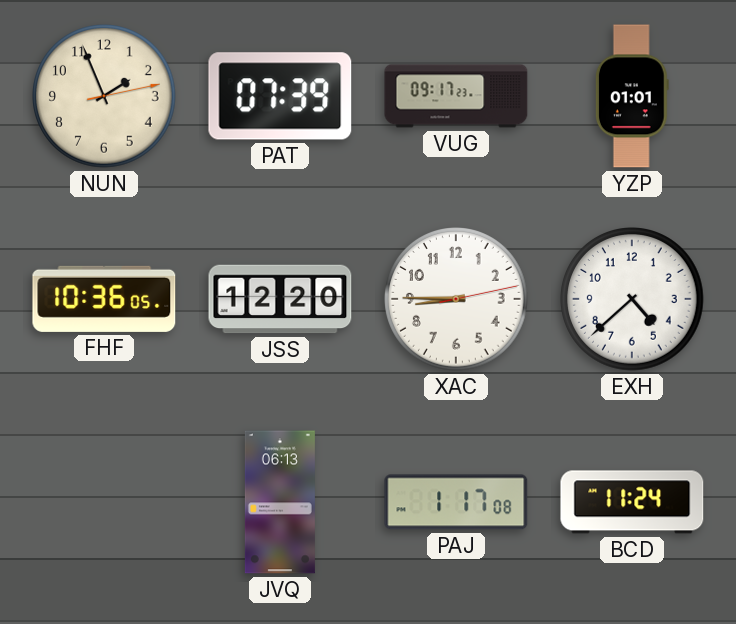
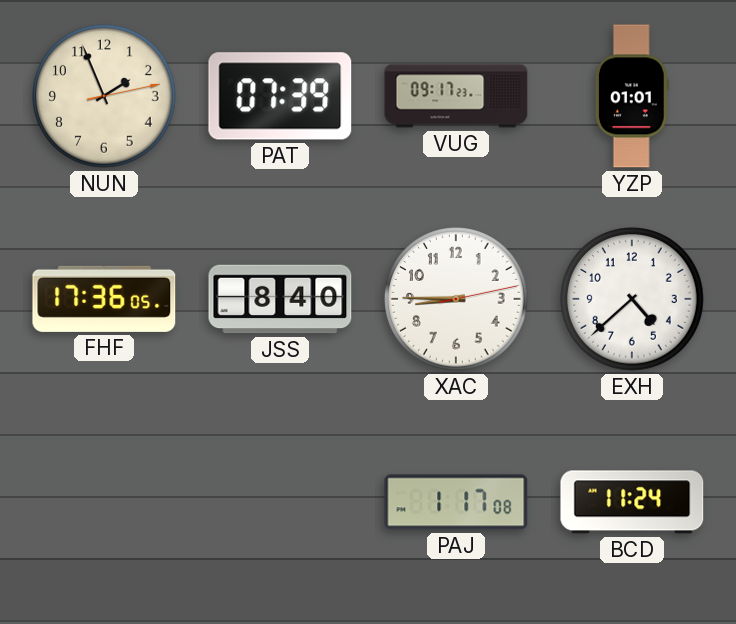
FHF: 10:36 -> 17:36
JSS: 12:20 -> 8:40
JVQ: 06:13 -> none
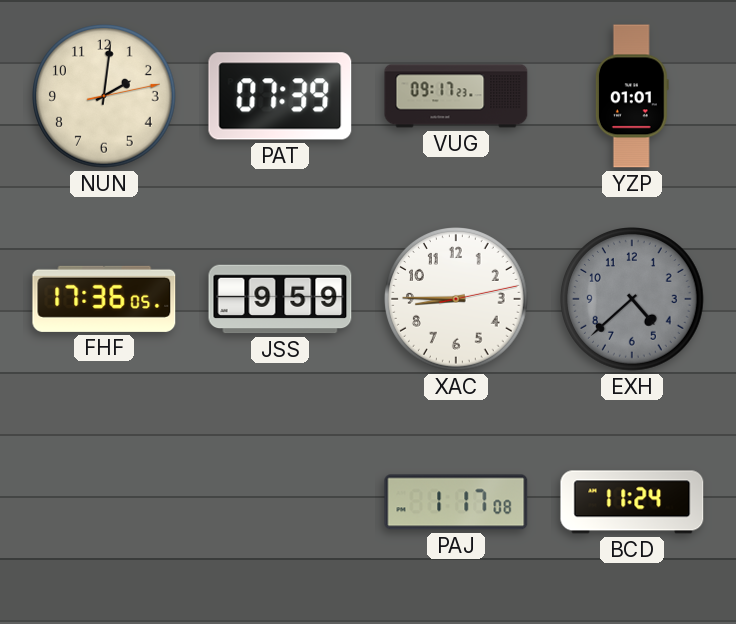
NUN: 1:56 -> 2:01
JSS: 8:40 -> 9:59
EXH dial: white -> grey
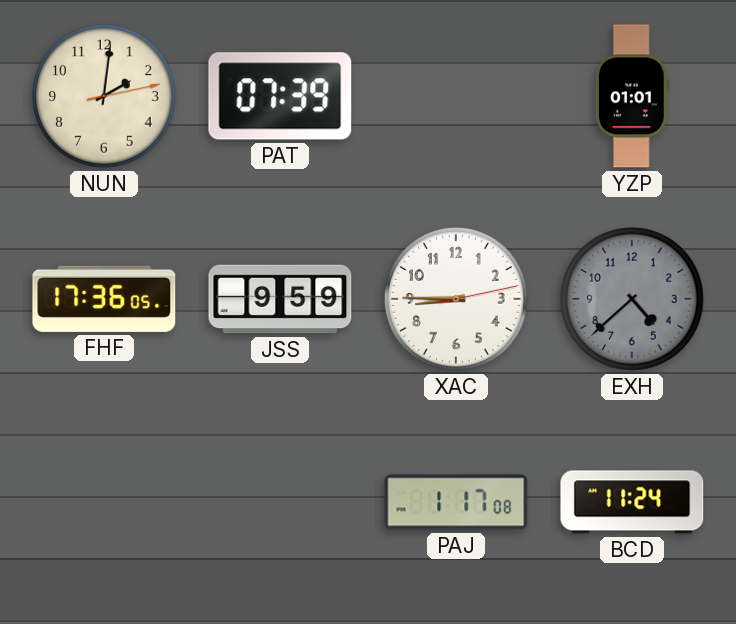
VUG: 09:17 -> none
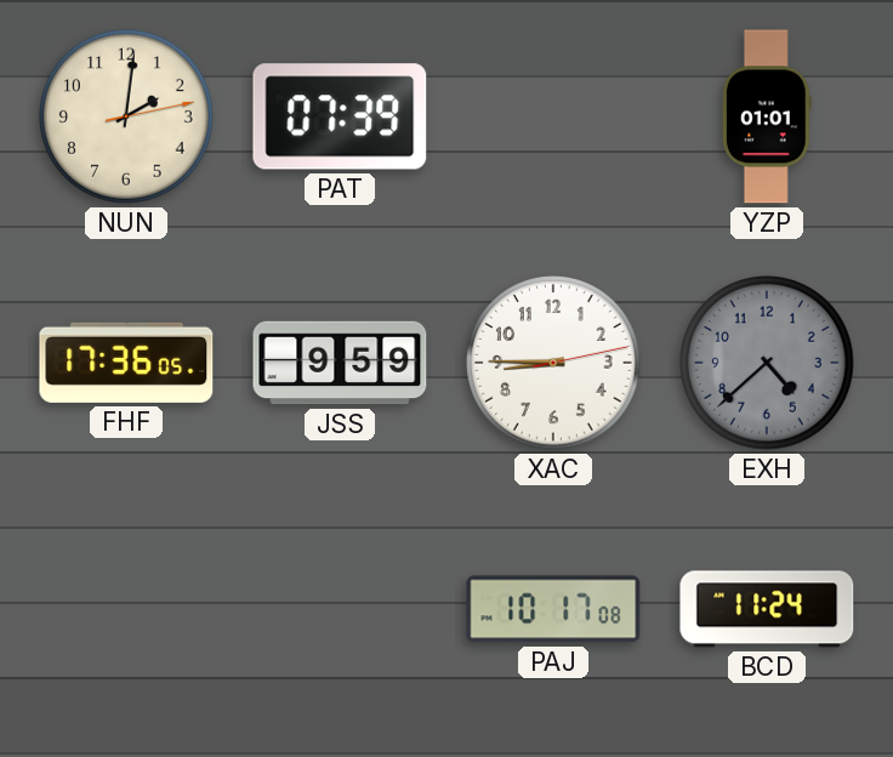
PAJ: 1:17 -> 10:17
